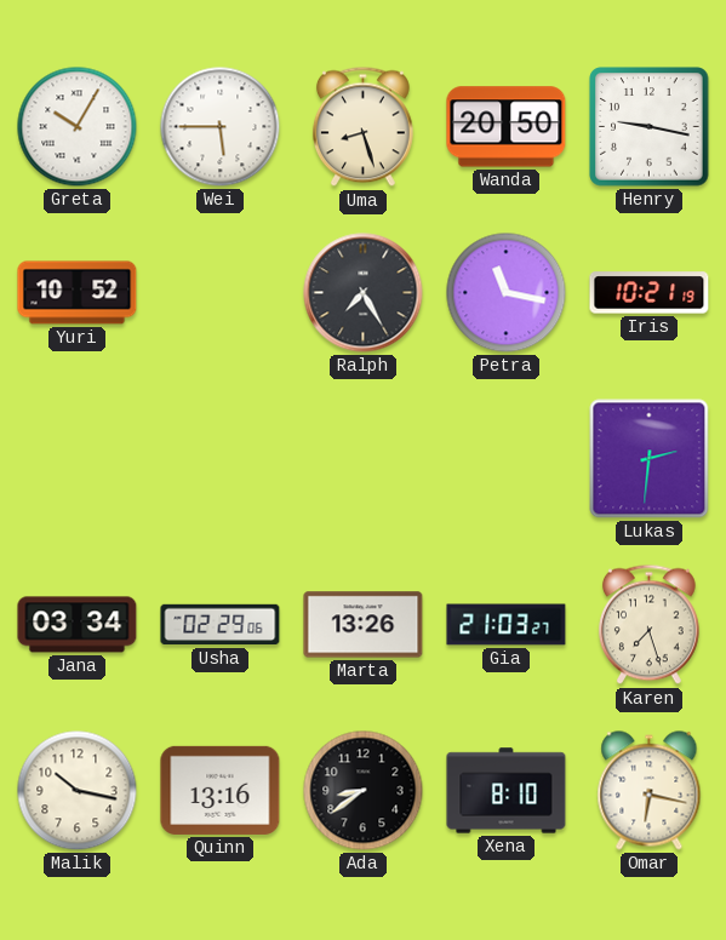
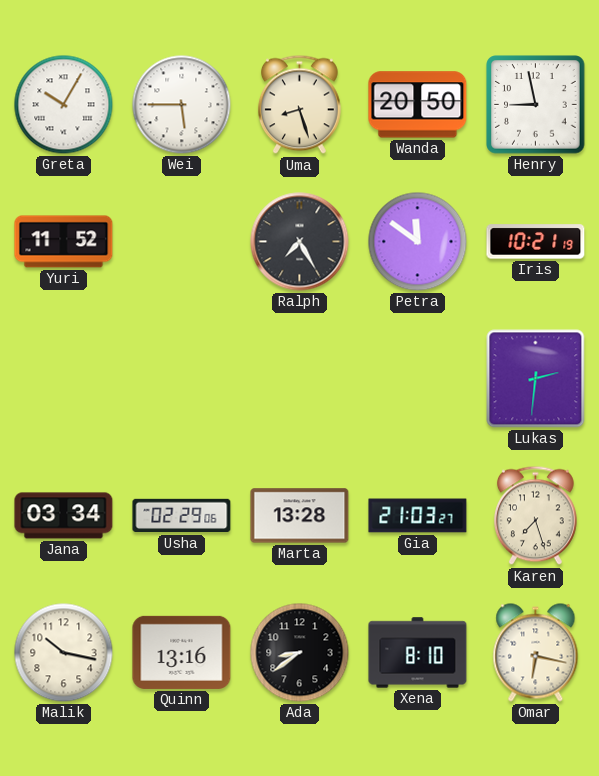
Henry: 9:17 -> 8:58
Yuri: 10:52 -> 11:52
Petra: 11:17 -> 11:51
Marta: 13:26 -> 13:28
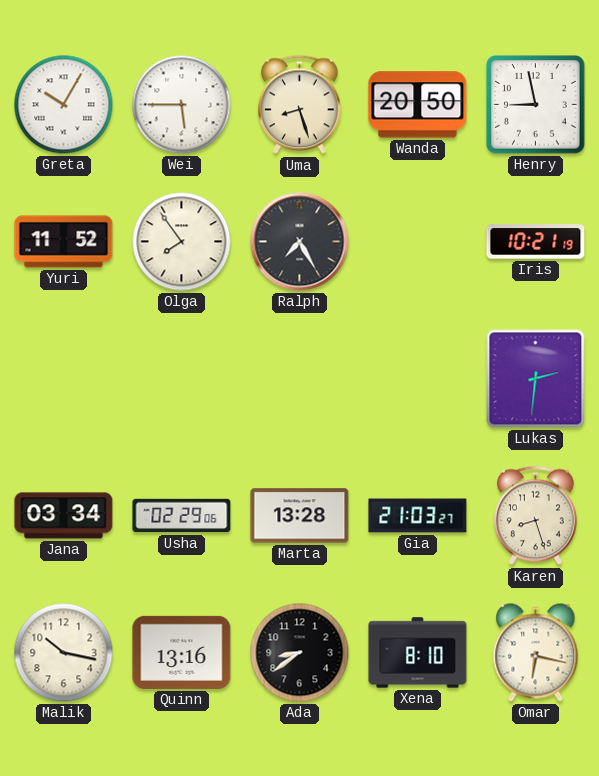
Olga: none -> 7:54
Petra: 11:51 -> none
Karen: 7:27 -> 8:27
